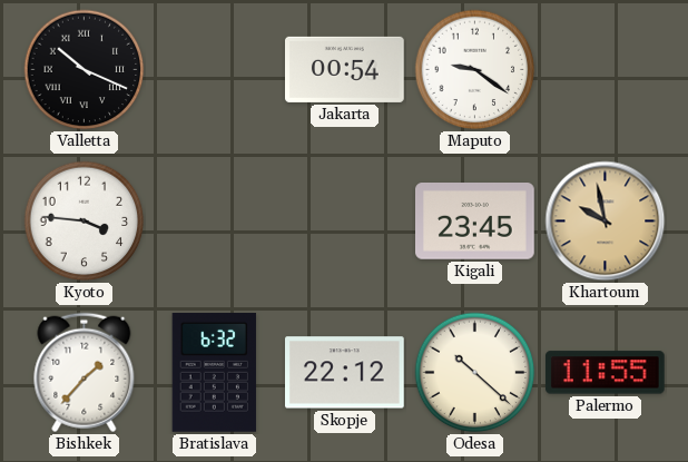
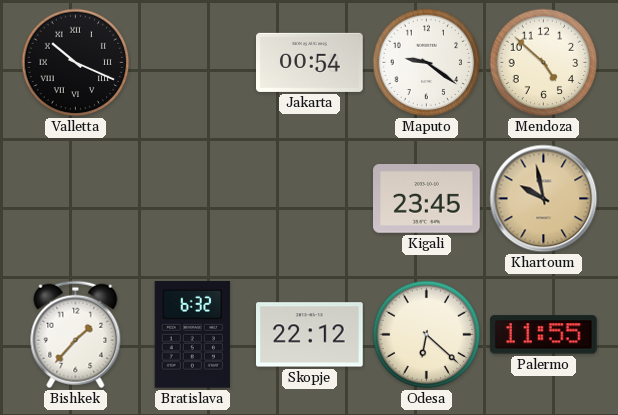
Mendoza: none -> 4:52
Kyoto: 3:46 -> none
Odesa: 10:22 -> 6:22
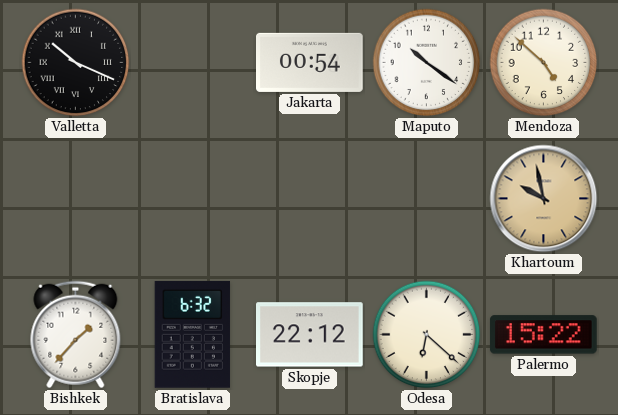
Maputo: 9:21 -> 10:21
Kigali: 23:45 -> none
Palermo: 11:55 -> 15:22
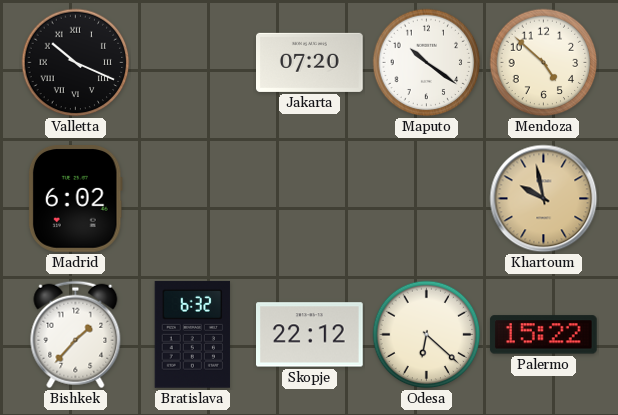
Jakarta: 00:54 -> 07:20
Madrid: none -> 6:02
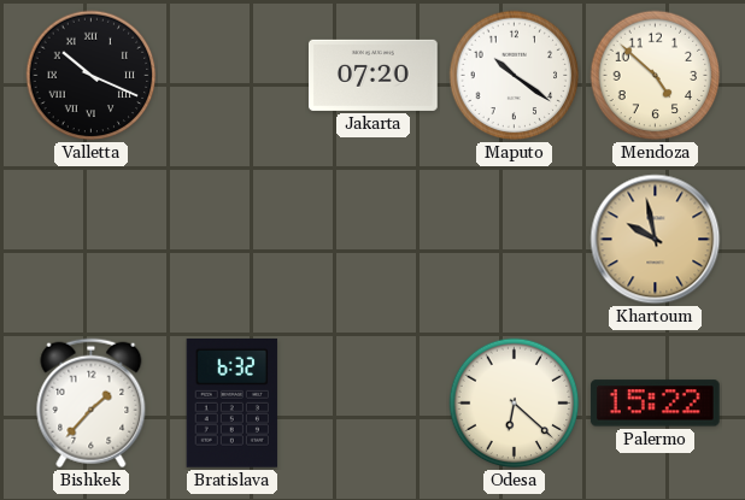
Madrid: 6:02 -> none
Skopje: 22:12 -> none
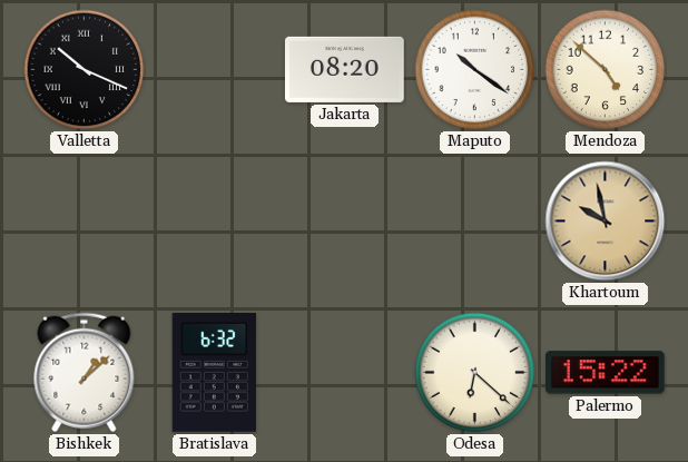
Jakarta: 07:20 -> 08:20
Bishkek: 1:37 -> 1:08
